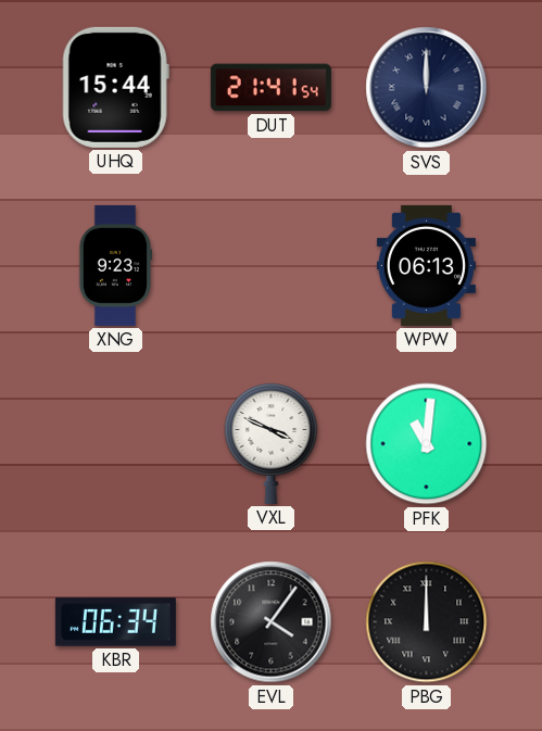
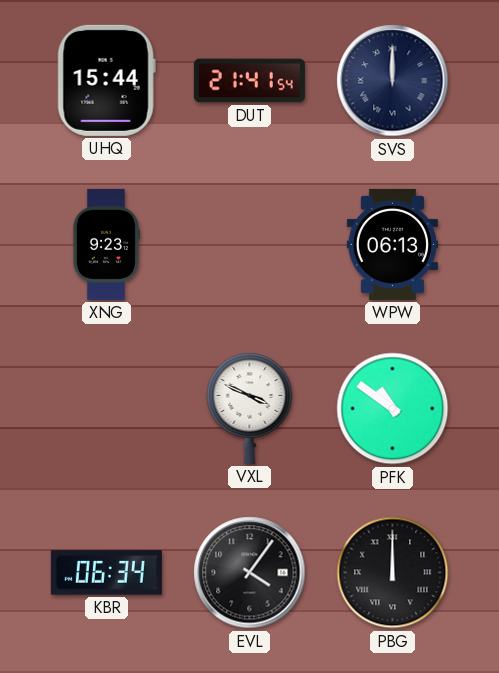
PFK: 11:01 -> 10:51
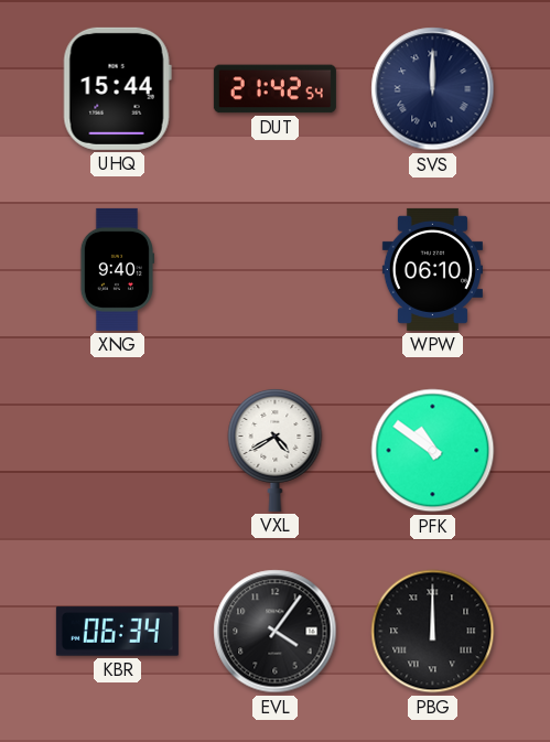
DUT: 21:41 -> 21:42
XNG: 9:23 -> 9:40
WPW: 06:13 -> 06:10
VXL: 3:49 -> 4:40
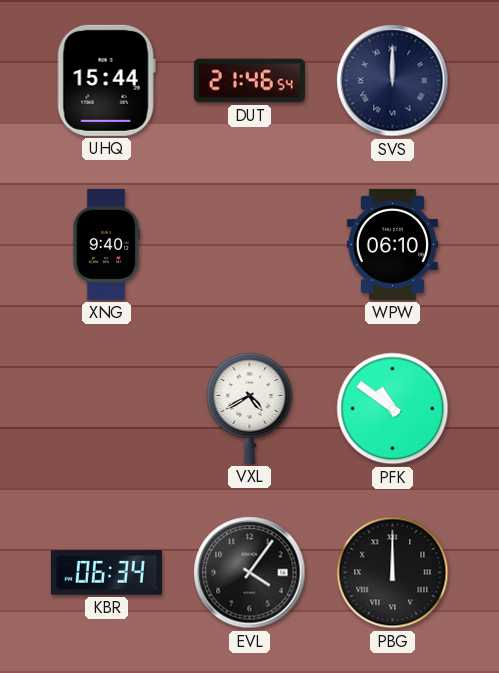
DUT: 21:42 -> 21:46
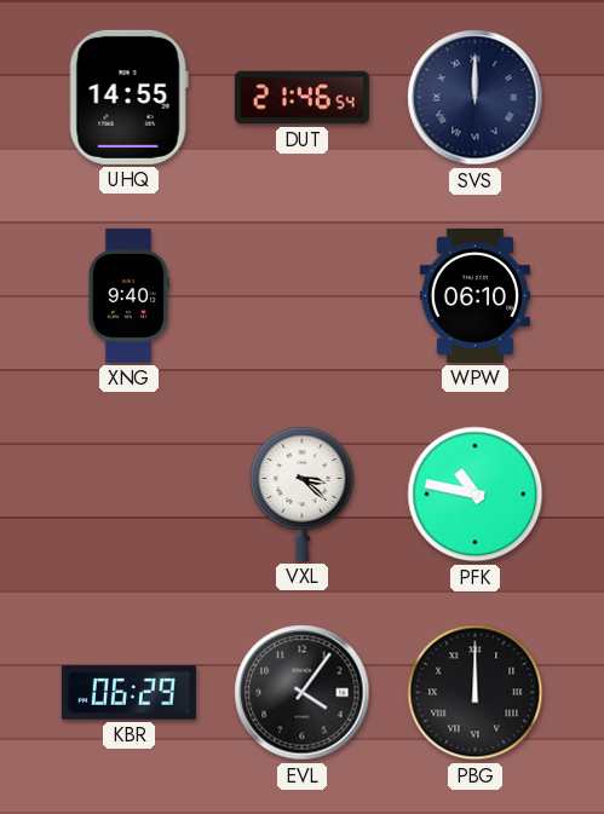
UHQ: 15:44 -> 14:55
VXL: 4:40 -> 3:22
PFK: 10:51 -> 10:47
KBR: 06:34 -> 06:29
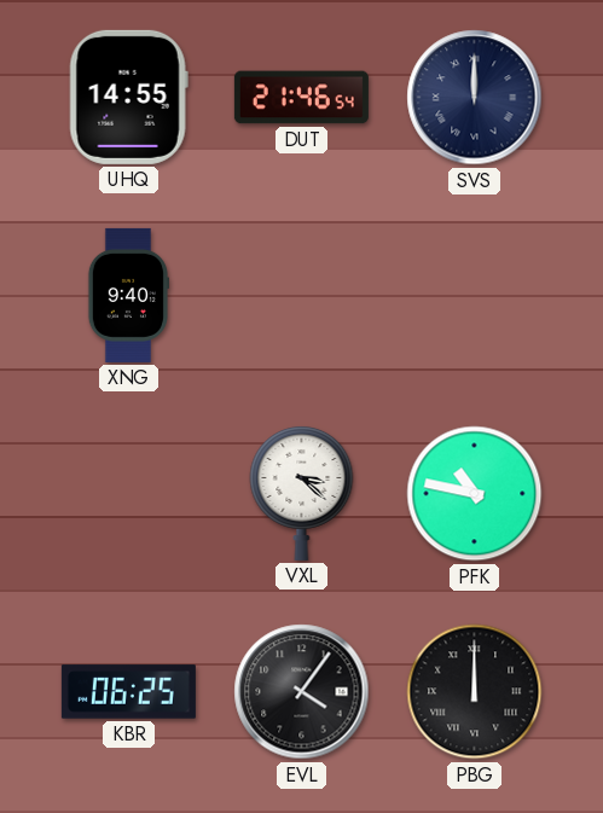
WPW: 06:10 -> none
KBR: 06:29 -> 06:25
